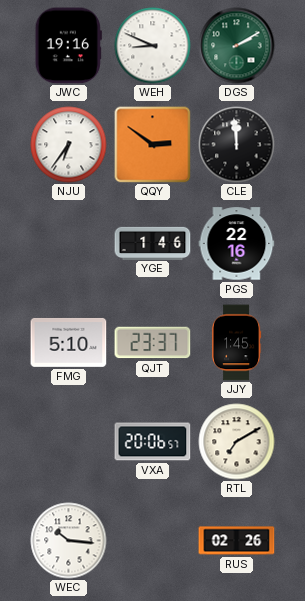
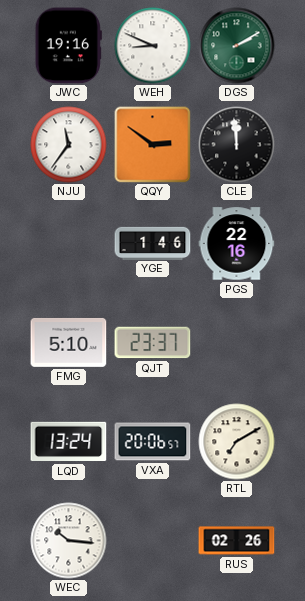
NJU: 6:36 -> 11:36
JJY: 1:45 -> none
LQD: none -> 13:24
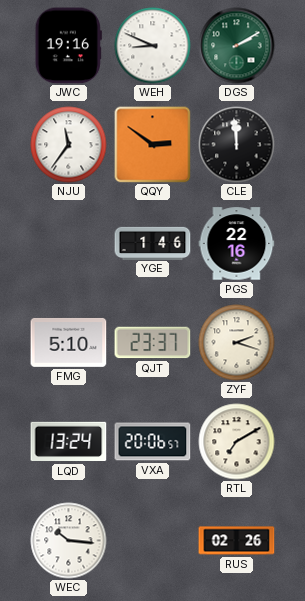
ZYF: none -> 2:18
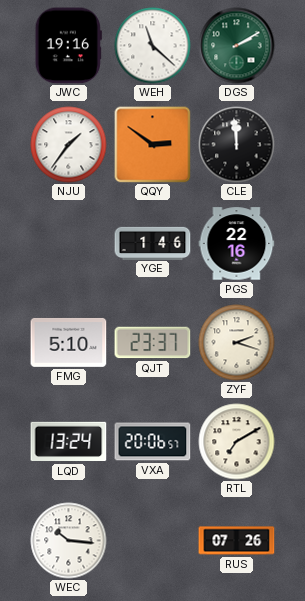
WEH: 8:49 -> 11:22
NJU: 11:36 -> 1:36
RUS: 02:26 -> 07:26
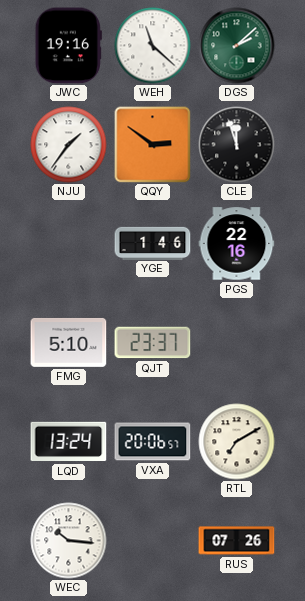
DGS: 2:10 -> 2:08
CLE: 11:59 -> 11:57
ZYF: 2:18 -> none
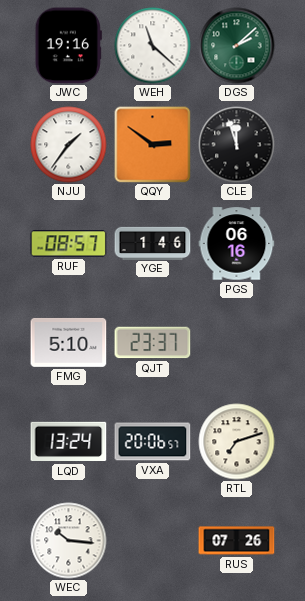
RUF: none -> 08:57
PGS: 22:16 -> 06:16
RTL: 7:10 -> 7:12
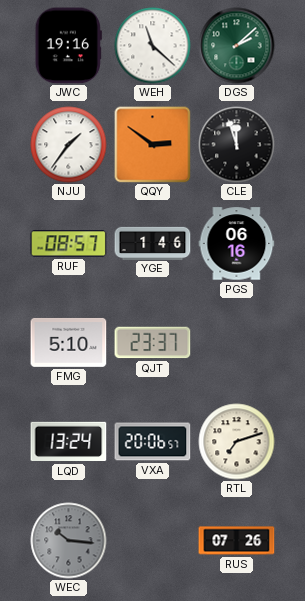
WEC dial: white -> grey
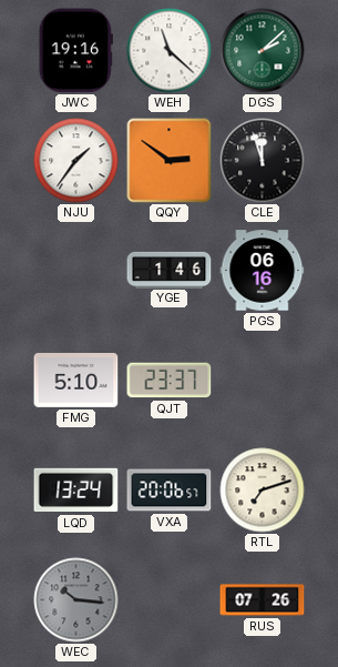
RUF: 08:57 -> none
